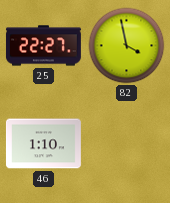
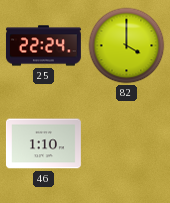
25: 22:27 -> 22:24
82: 3:58 -> 4:00
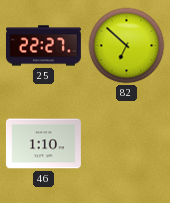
25: 22:24 -> 22:27
82: 4:00 -> 6:52
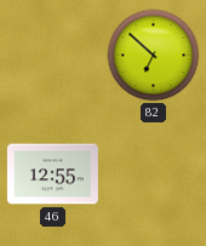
25: 22:27 -> none
46: 1:10 -> 12:55
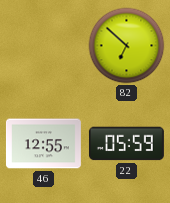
22: none -> 05:59
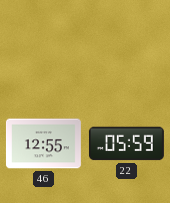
82: 6:52 -> none
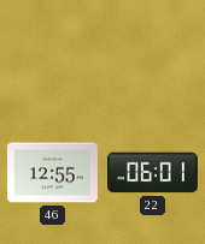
22: 05:59 -> 06:01
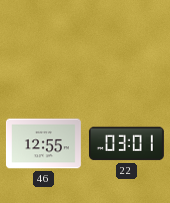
22: 06:01 -> 03:01
